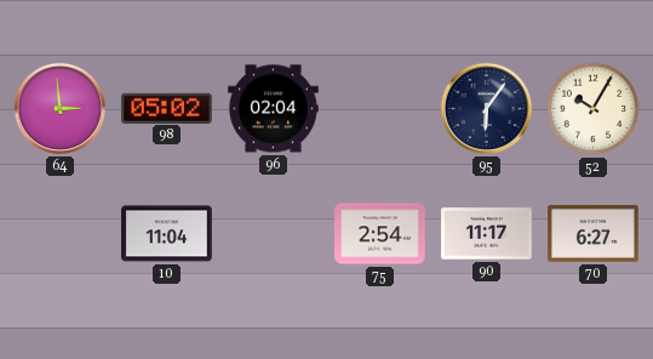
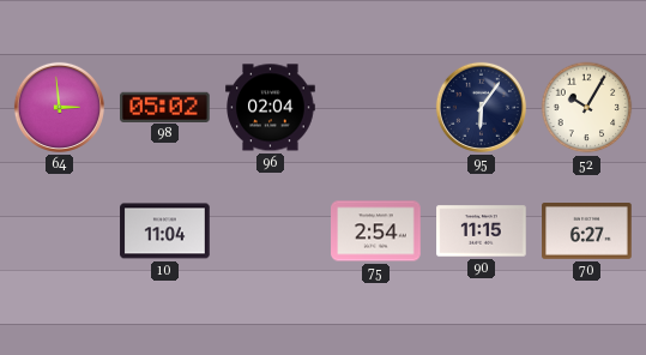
90: 11:17 -> 11:15
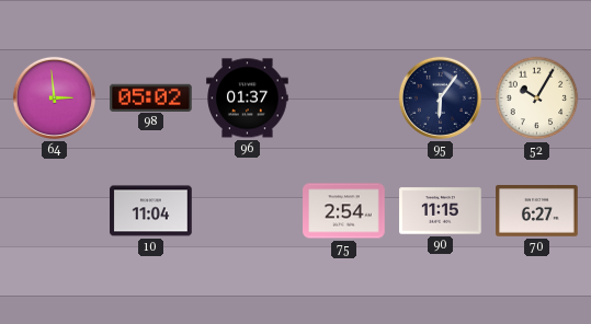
96: 02:04 -> 01:37
